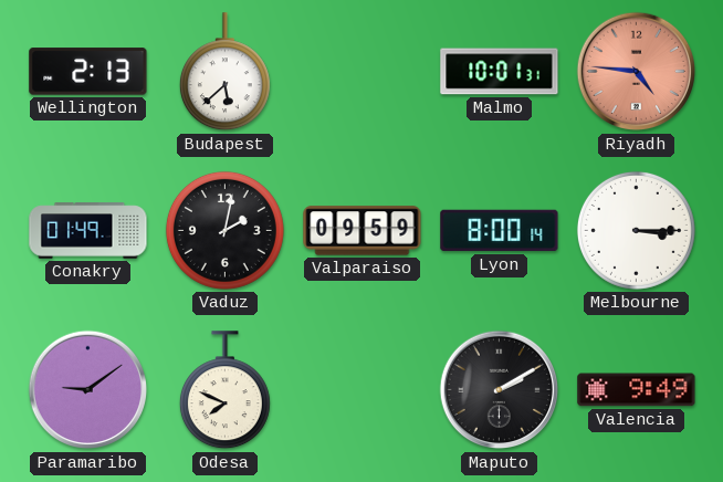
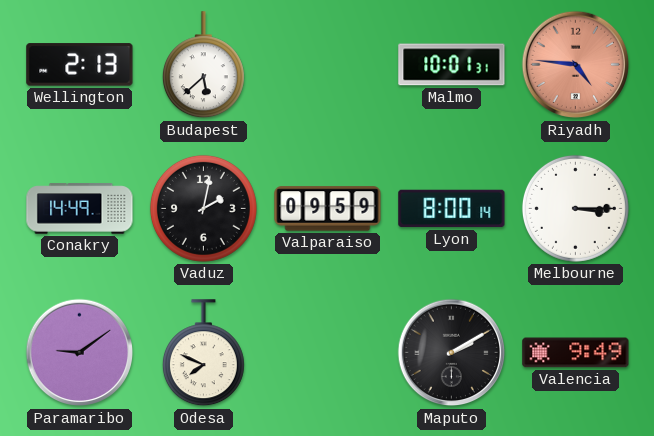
Conakry: 01:49 -> 14:49
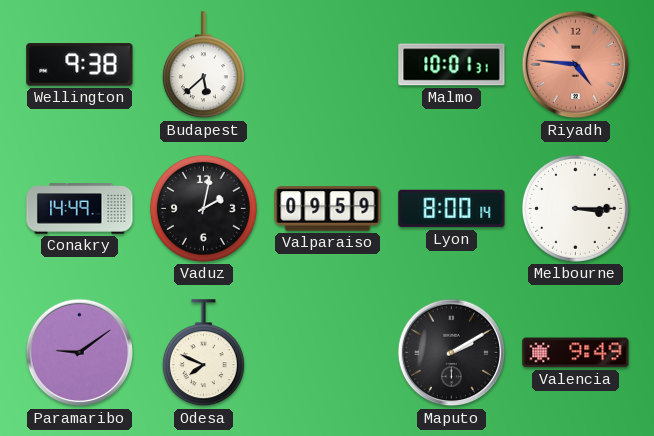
Wellington: 2:13 -> 9:38
